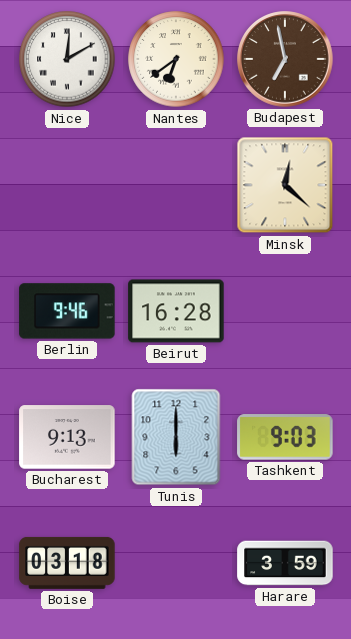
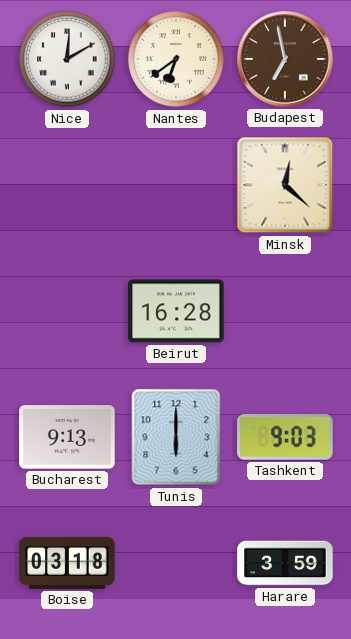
Berlin: 9:46 -> none
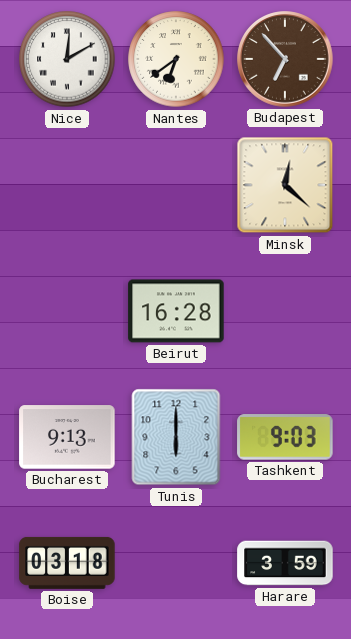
Budapest: 6:58 -> 6:53
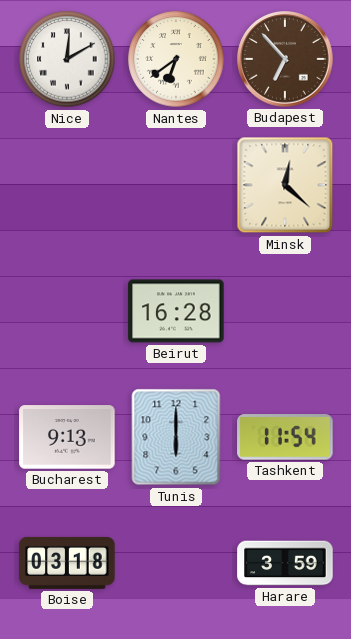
Tashkent: 9:03 -> 11:54
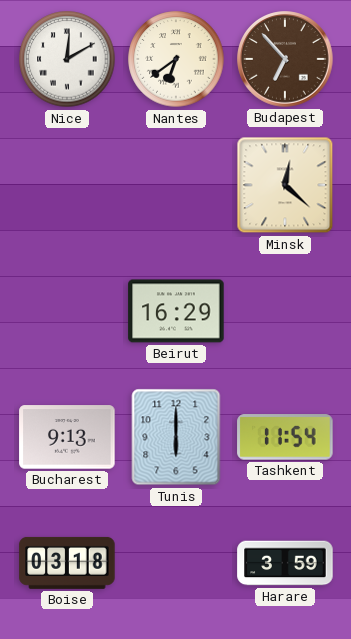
Beirut: 16:28 -> 16:29
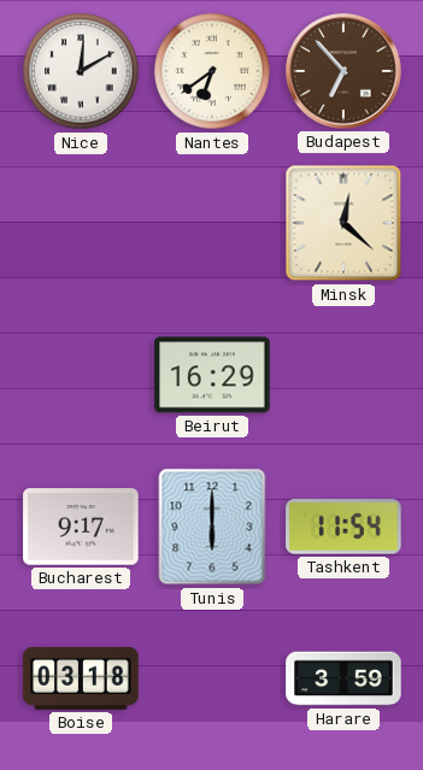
Bucharest: 9:13 -> 9:17
